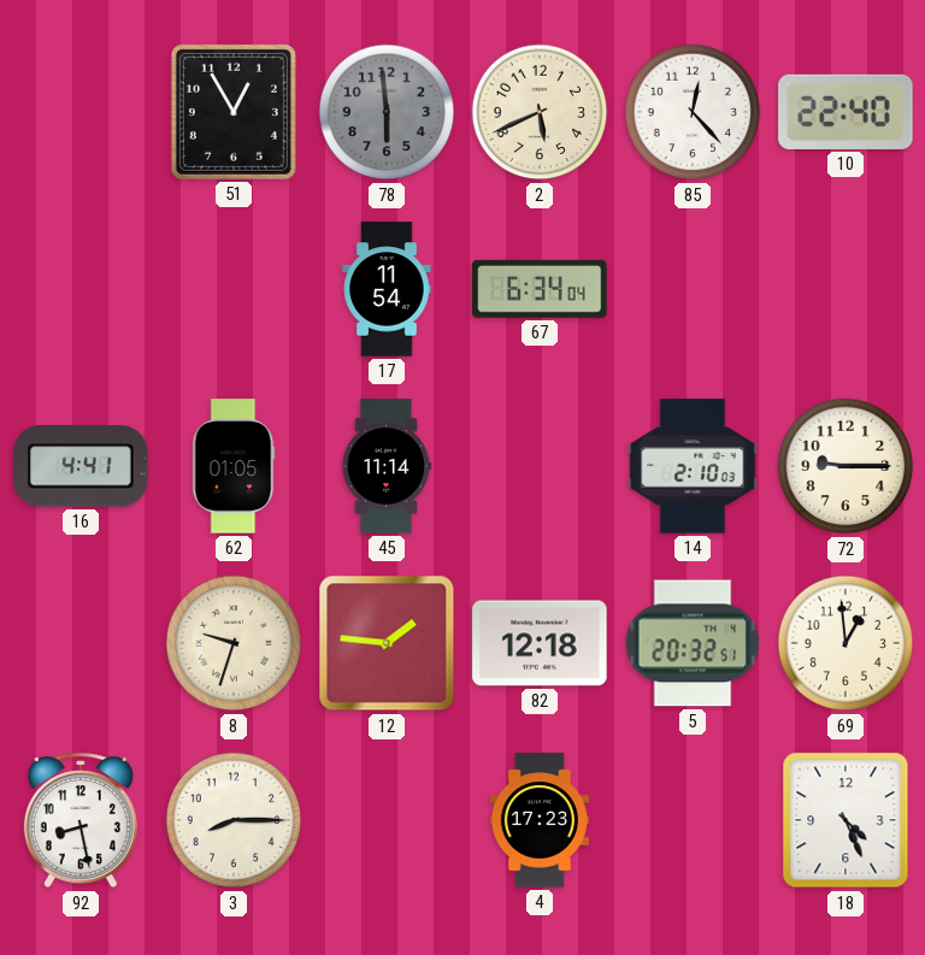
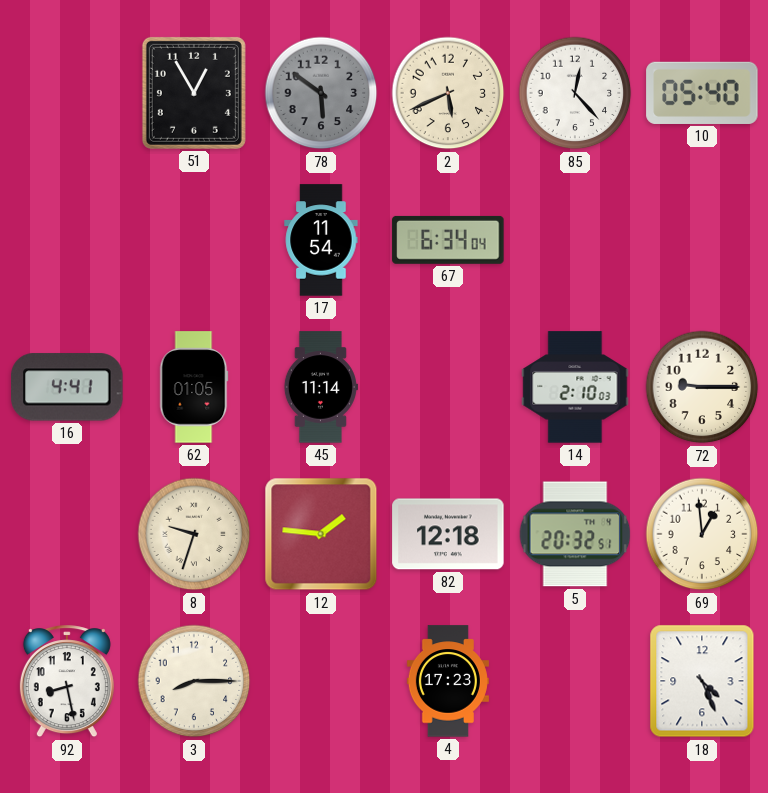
78: 5:59 -> 5:51
10: 22:40 -> 05:40
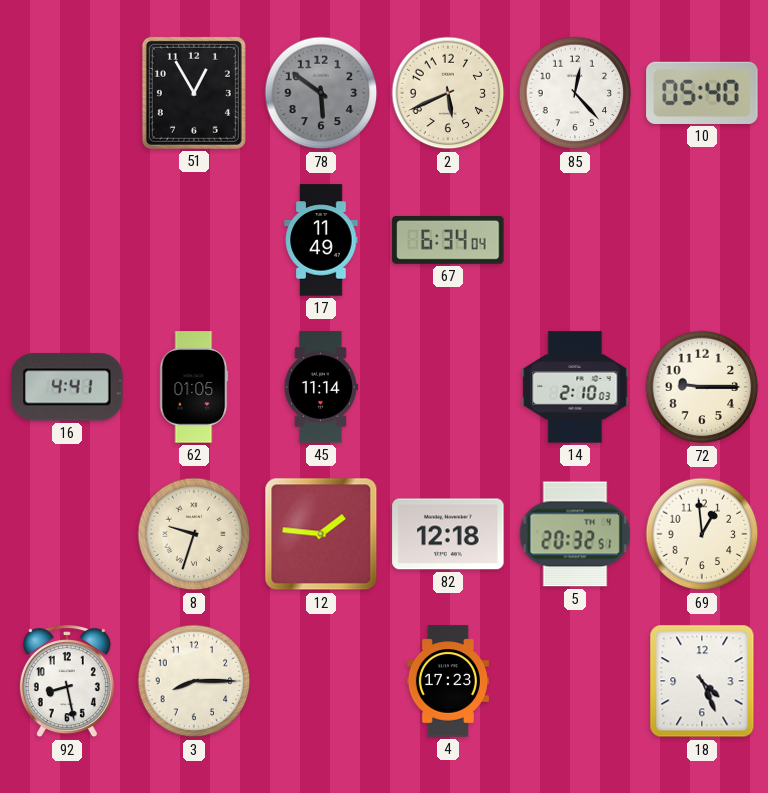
17: 11:54 -> 11:49
